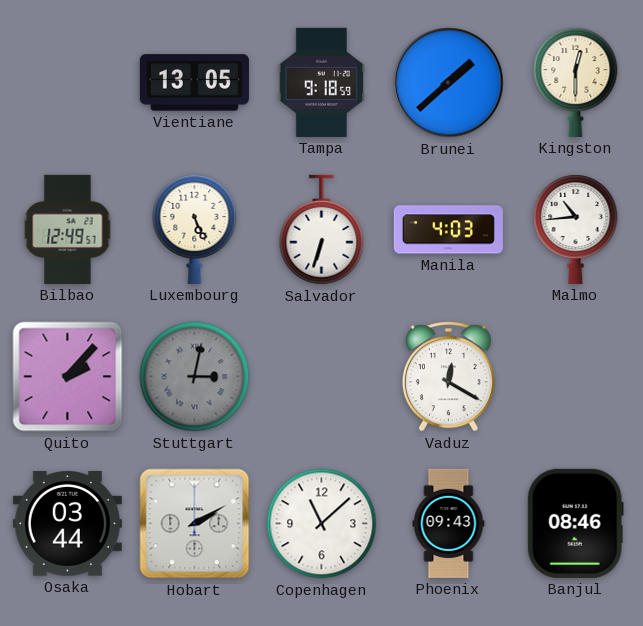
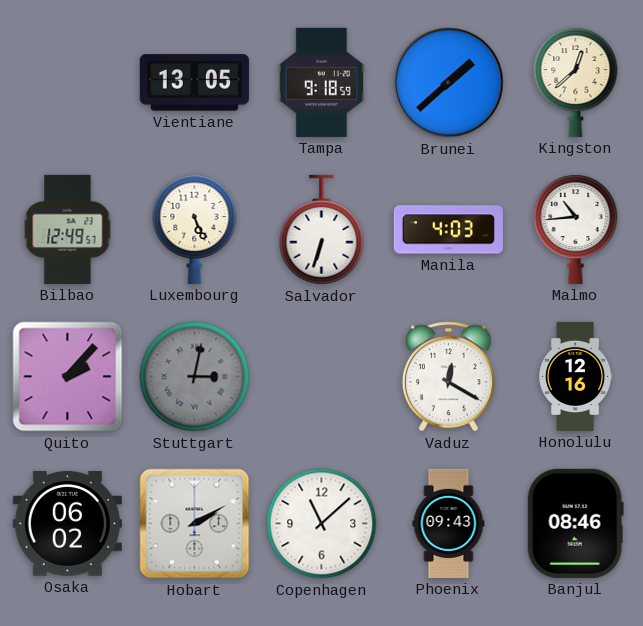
Kingston: 12:30 -> 12:38
Honolulu: none -> 12:16
Osaka: 03:44 -> 06:02
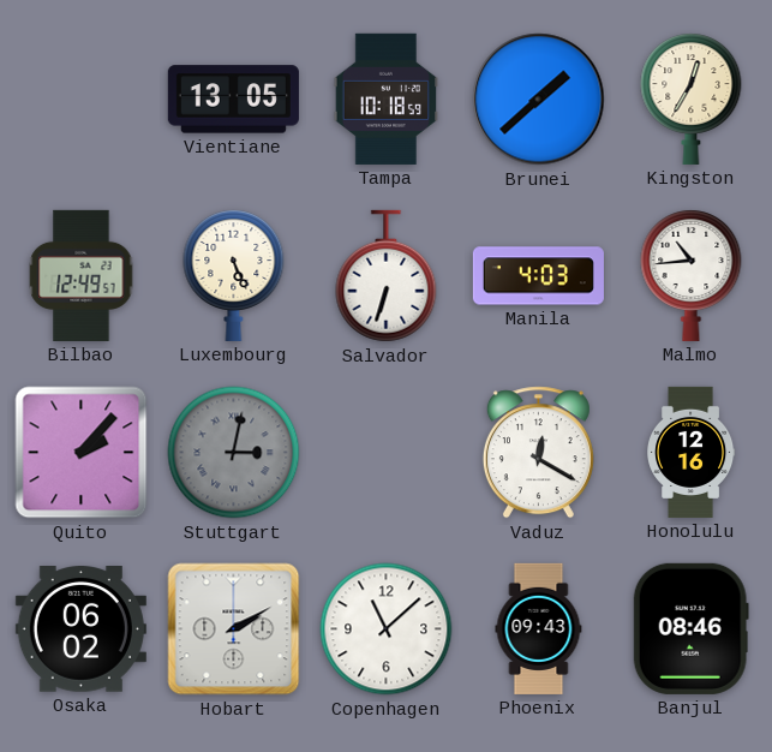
Tampa: 9:18 -> 10:18
Kingston: 12:38 -> 12:35
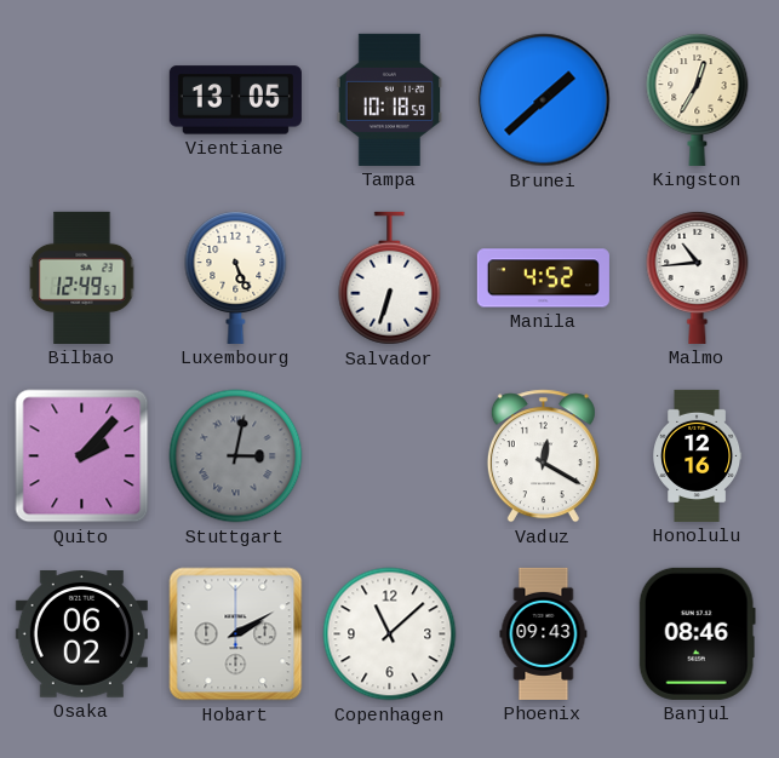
Manila: 4:03 -> 4:52
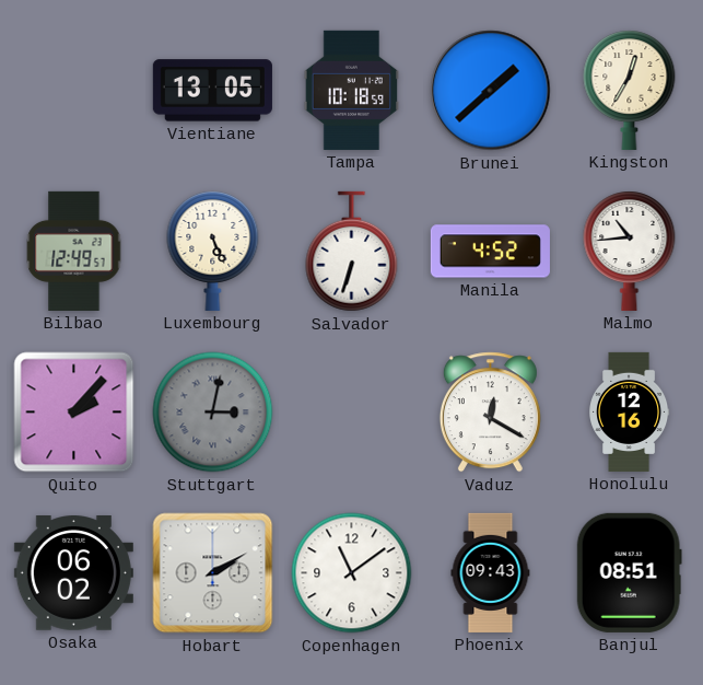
Copenhagen: 11:08 -> 11:09
Banjul: 08:46 -> 08:51
